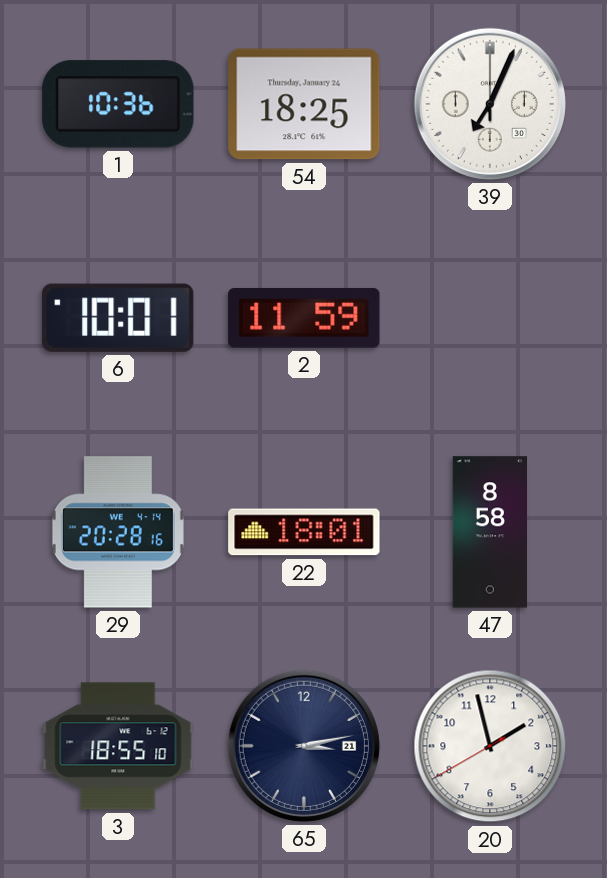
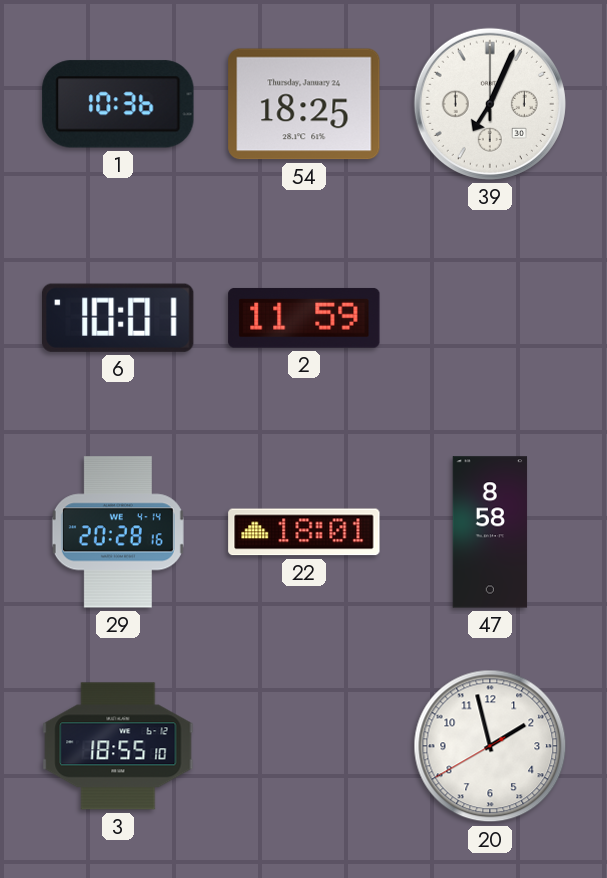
65: 3:13 -> none
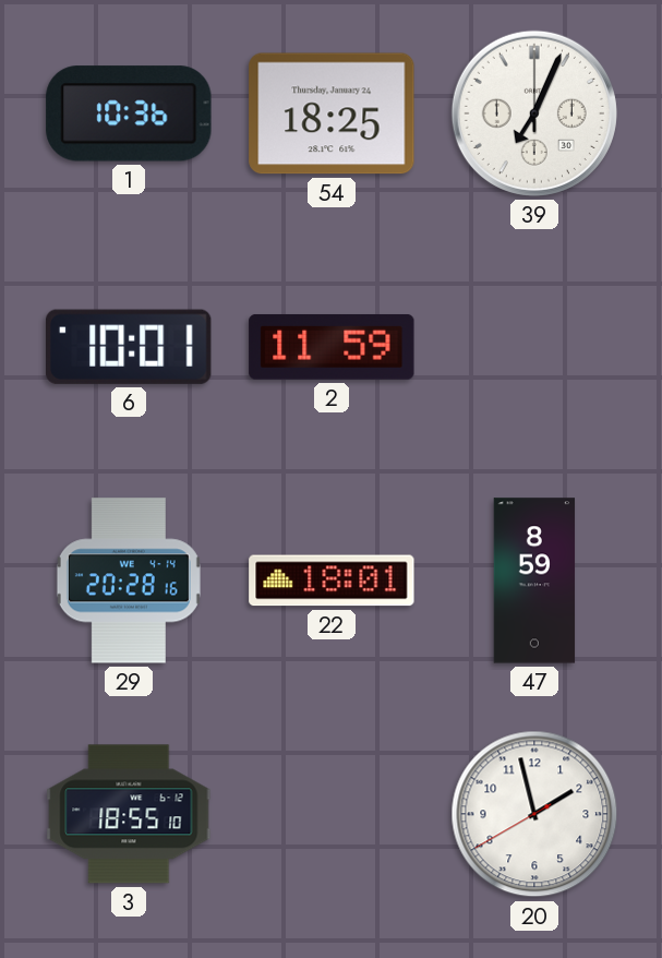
47: 8:58 -> 8:59
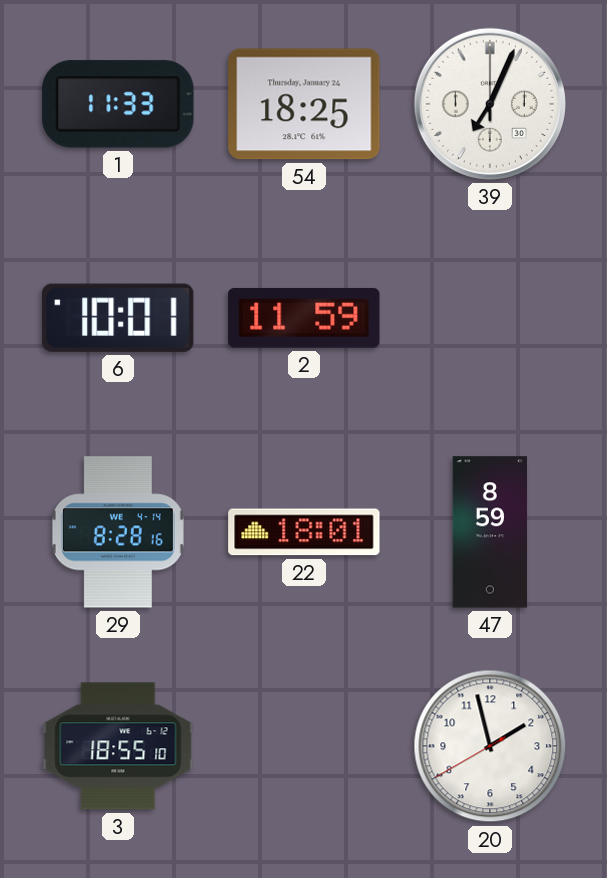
1: 10:36 -> 11:33
29: 20:28 -> 8:28
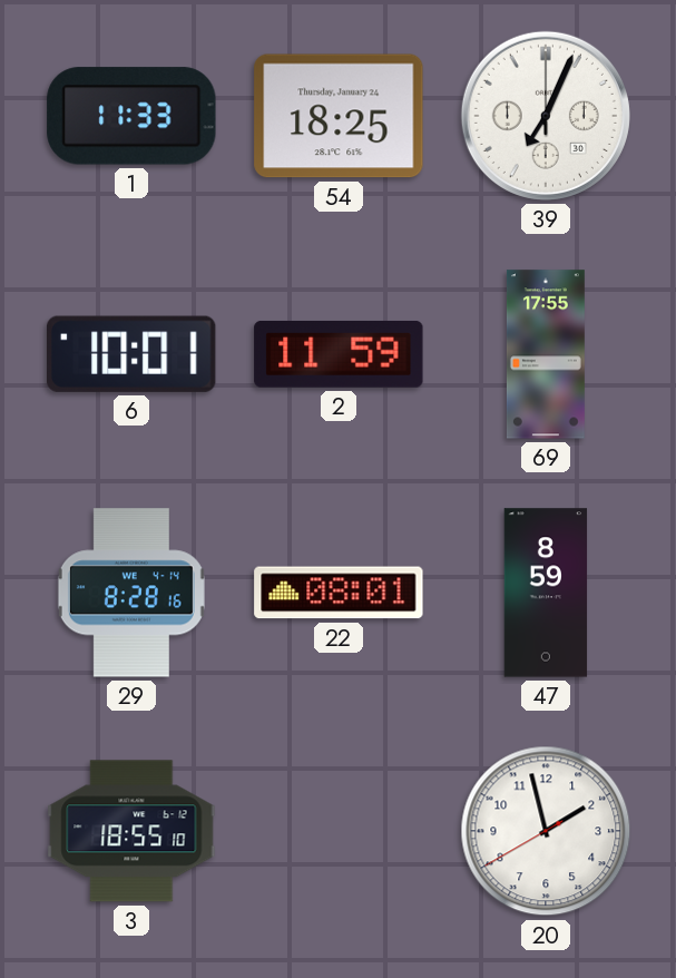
69: none -> 17:55
22: 18:01 -> 08:01
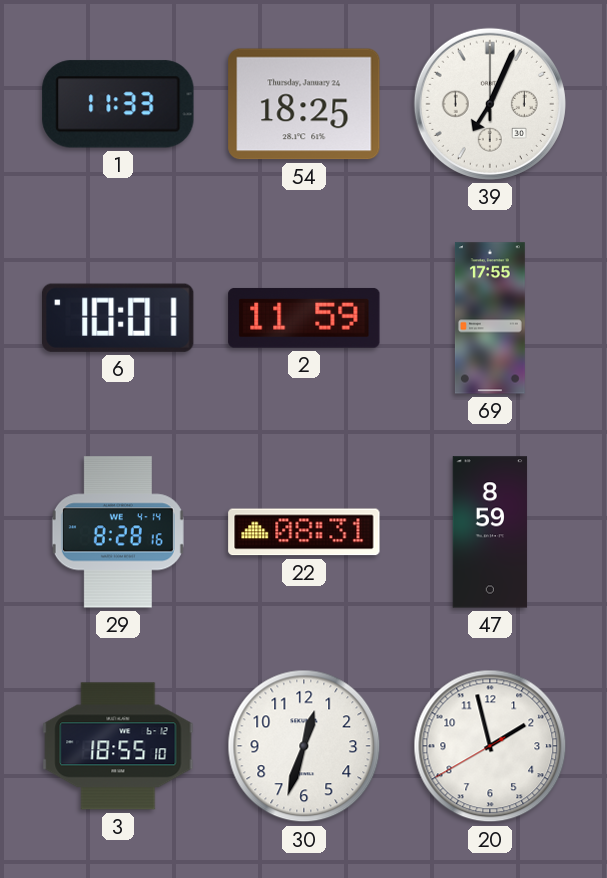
22: 08:01 -> 08:31
30: none -> 12:33
